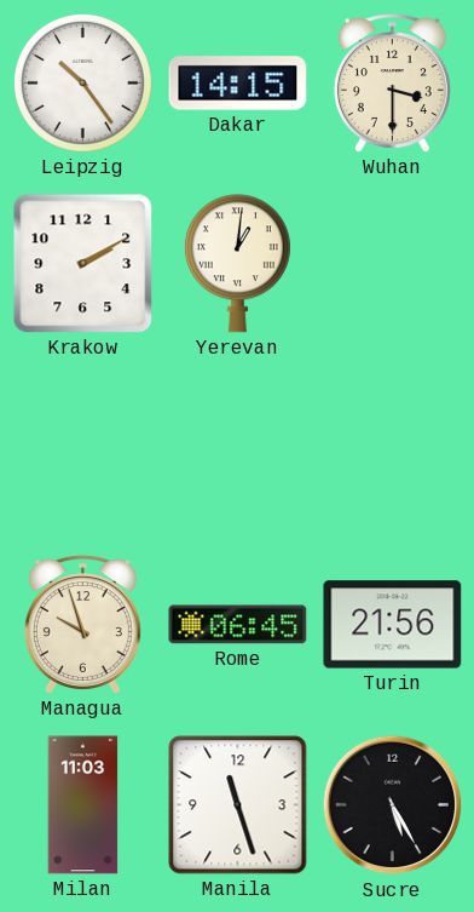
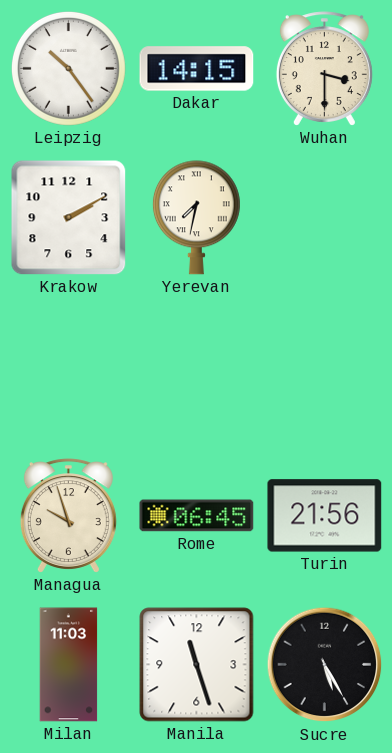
Yerevan: 1:01 -> 7:32
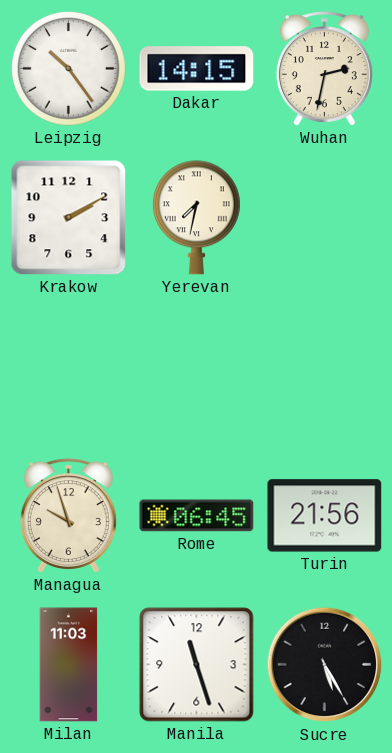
Wuhan: 3:30 -> 2:32
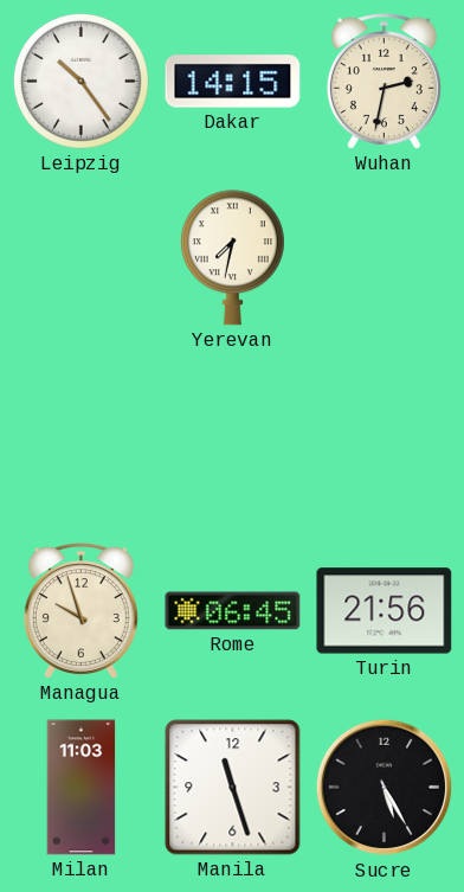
Krakow: 2:10 -> none
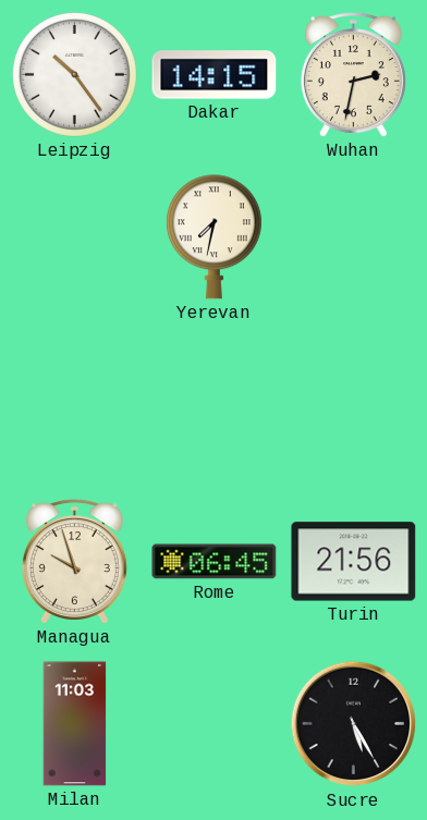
Manila: 11:27 -> none
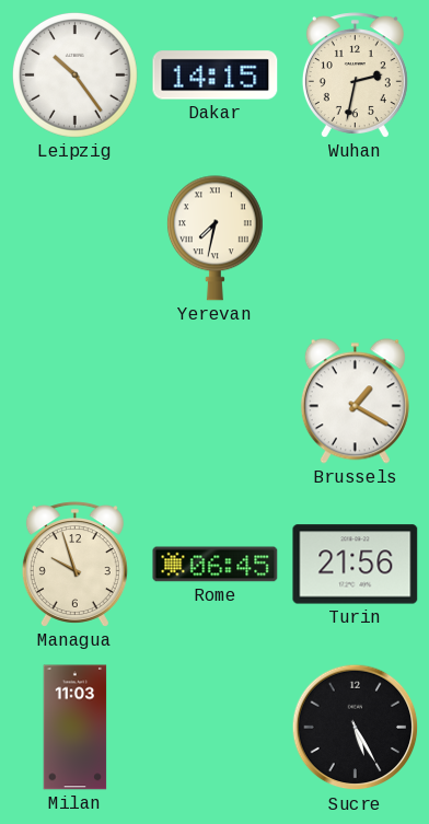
Brussels: none -> 1:20
